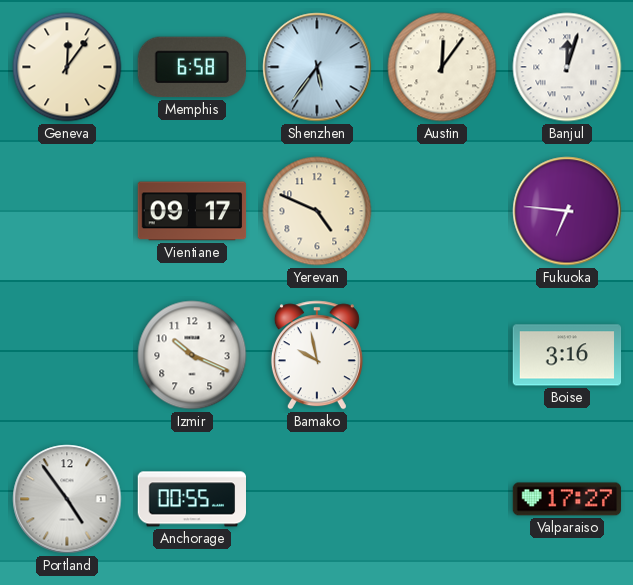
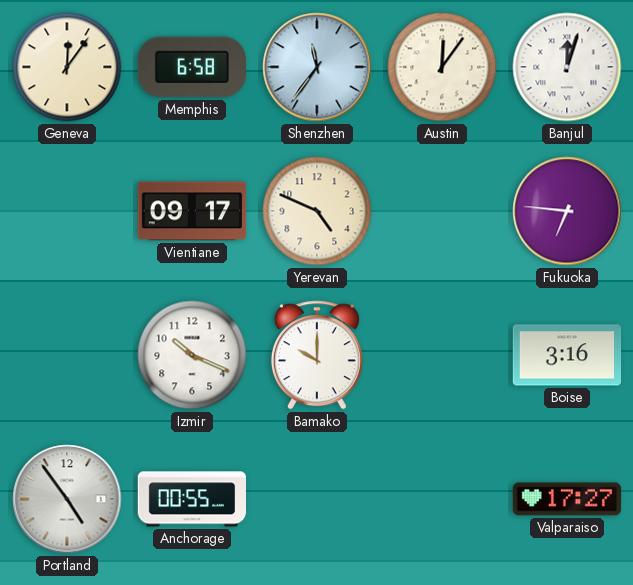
Shenzhen: 5:36 -> 11:36
Bamako: 9:58 -> 10:00
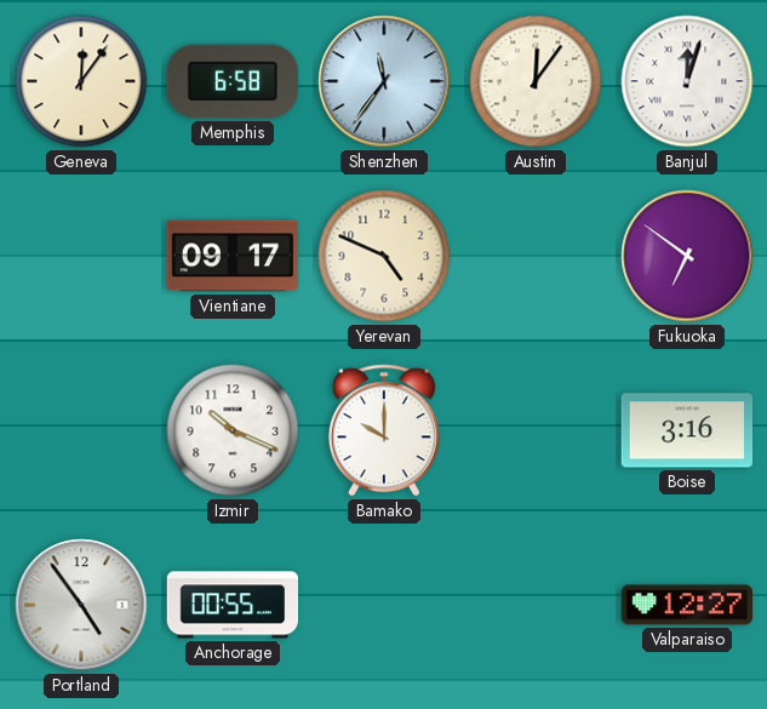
Fukuoka: 6:46 -> 6:51
Valparaiso: 17:27 -> 12:27
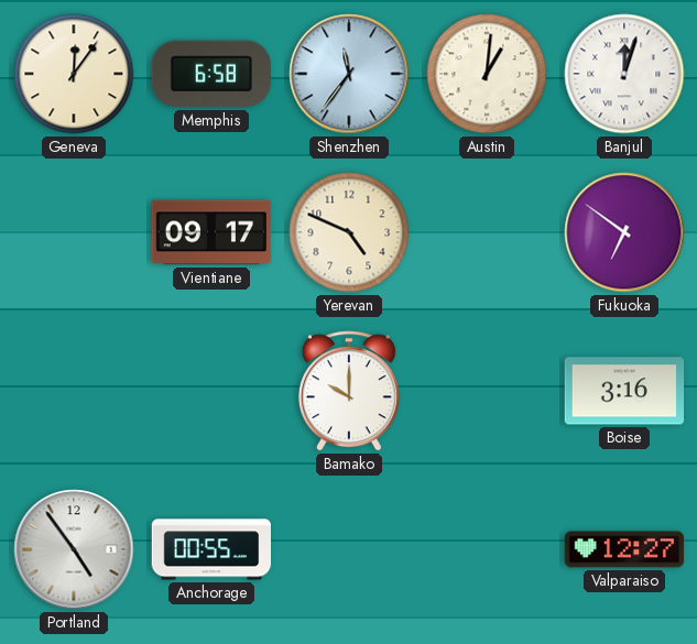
Austin: 12:06 -> 1:01
Izmir: 10:19 -> none
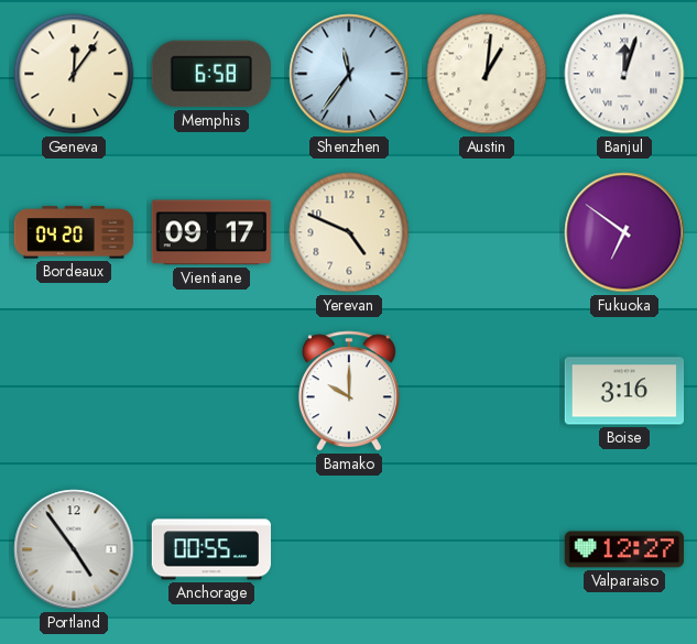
Bordeaux: none -> 04:20
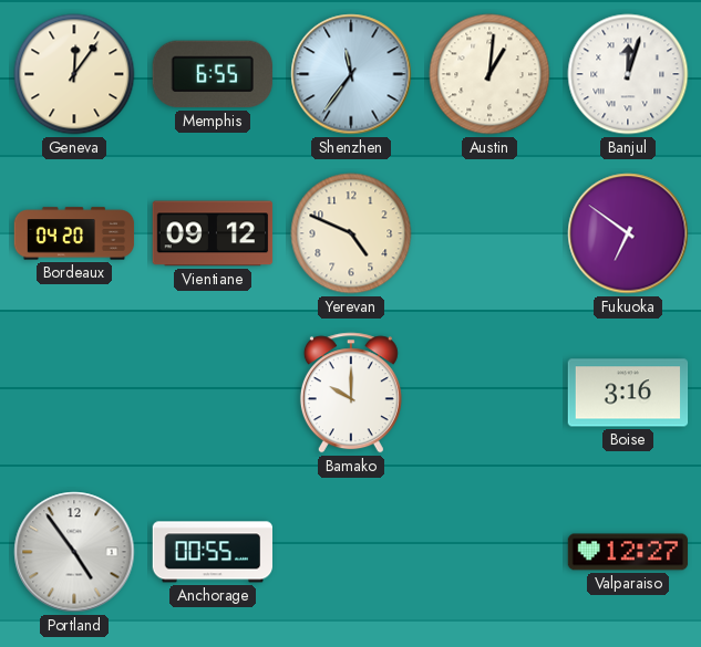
Memphis: 6:58 -> 6:55
Vientiane: 09:17 -> 09:12
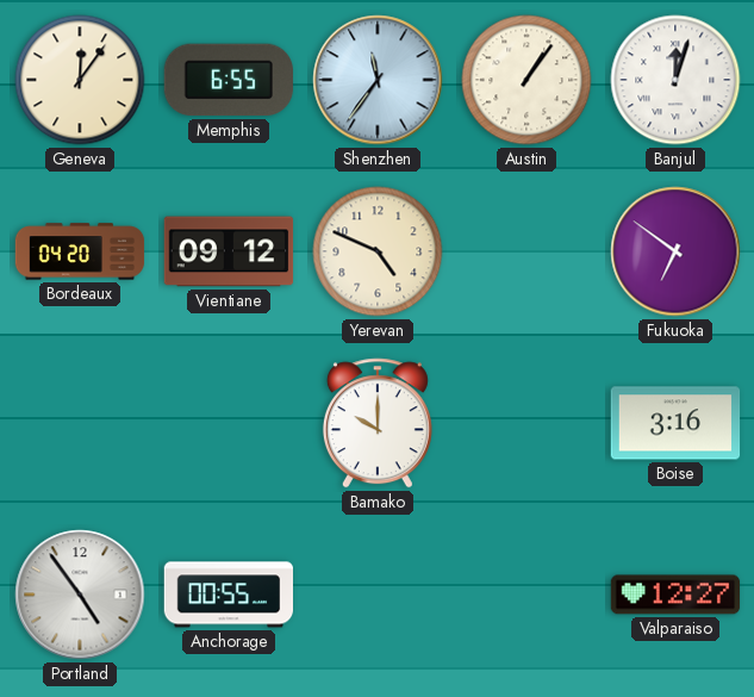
Austin: 1:01 -> 1:06
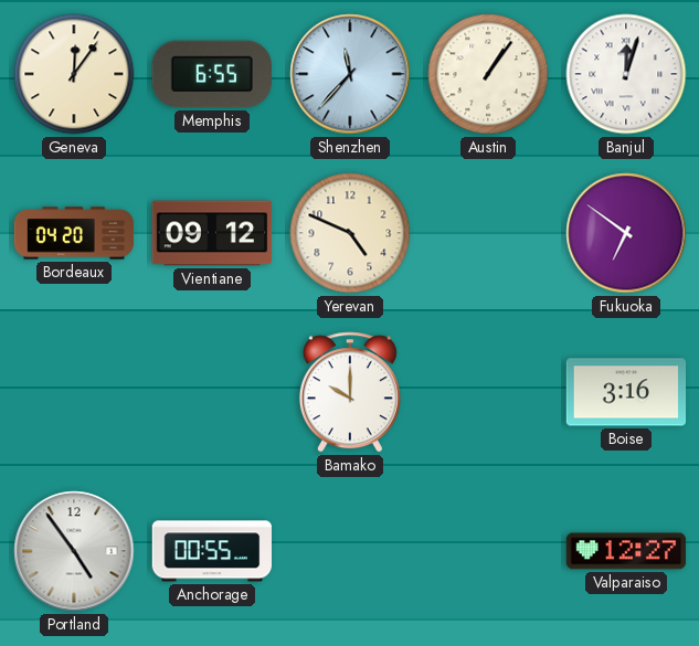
Shenzhen: 11:36 -> 11:37
